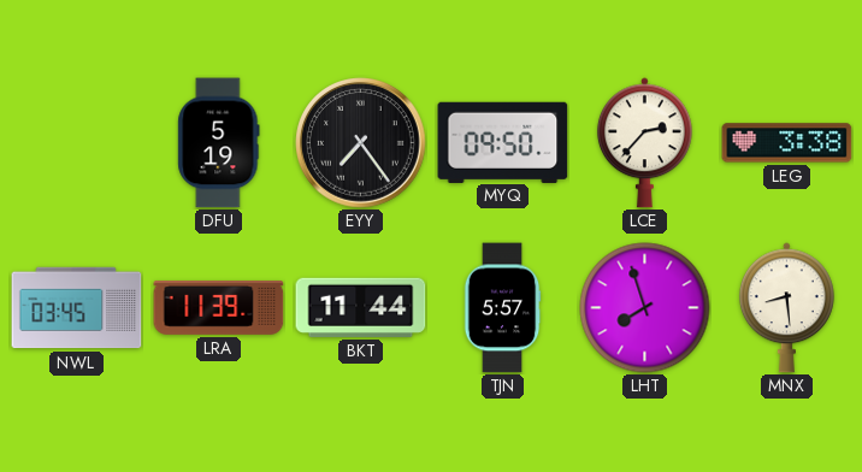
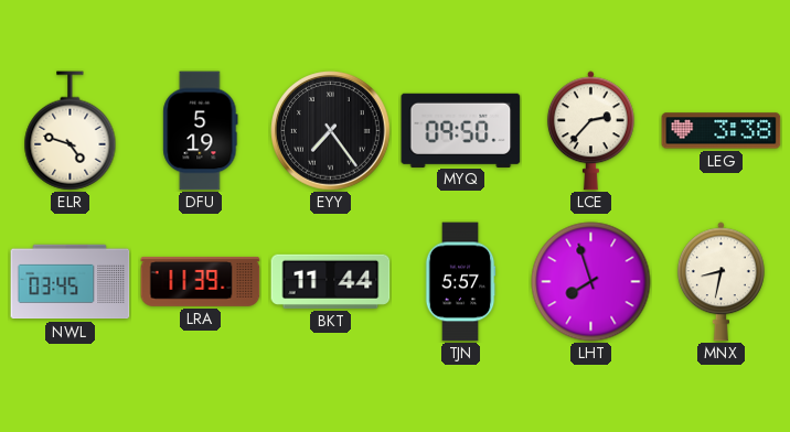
ELR: none -> 4:48
MNX: 8:29 -> 8:32
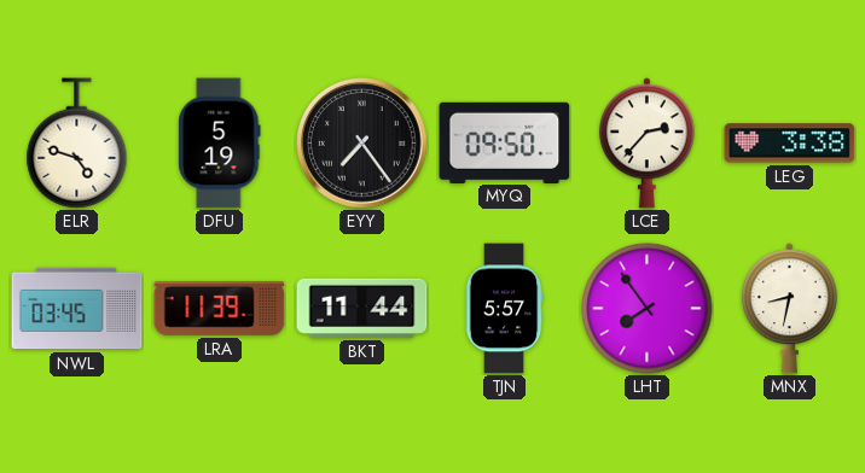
LHT: 7:57 -> 7:54
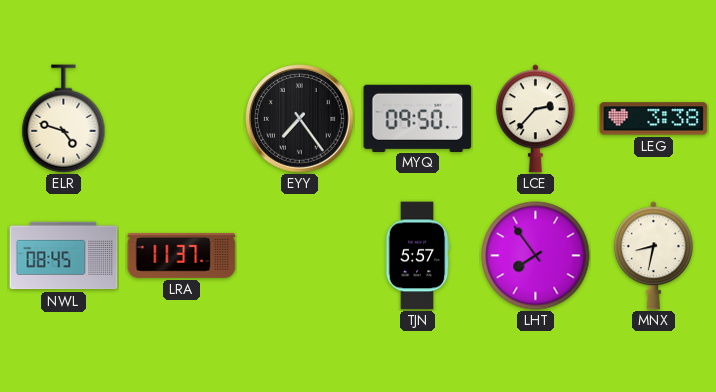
DFU: 5:19 -> none
NWL: 03:45 -> 08:45
LRA: 11:39 -> 11:37
BKT: 11:44 -> none
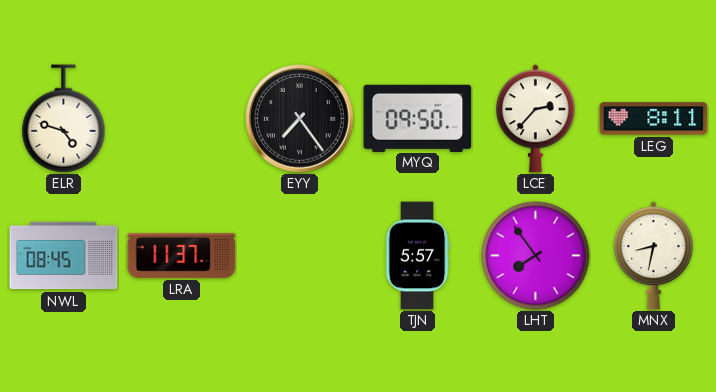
LEG: 3:38 -> 8:11
